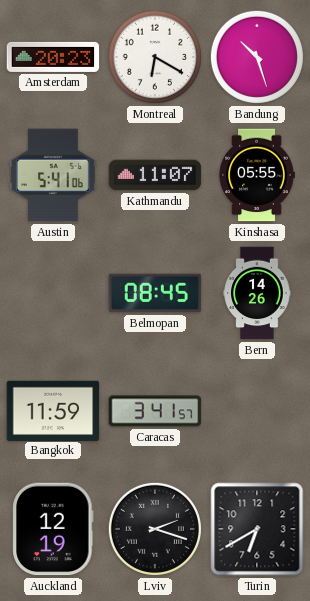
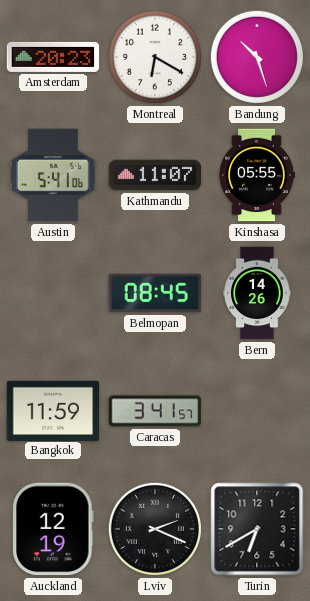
Lviv: 2:18 -> 2:19
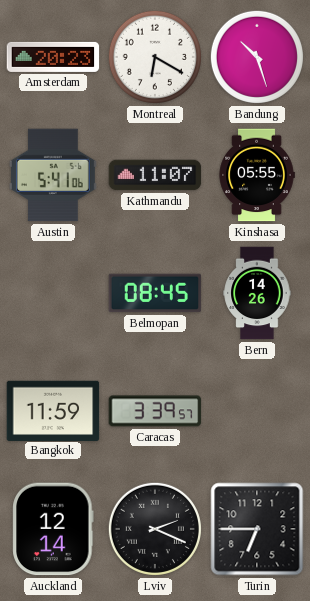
Caracas: 3:41 -> 3:39
Auckland: 12:19 -> 12:14
Turin: 6:40 -> 6:45
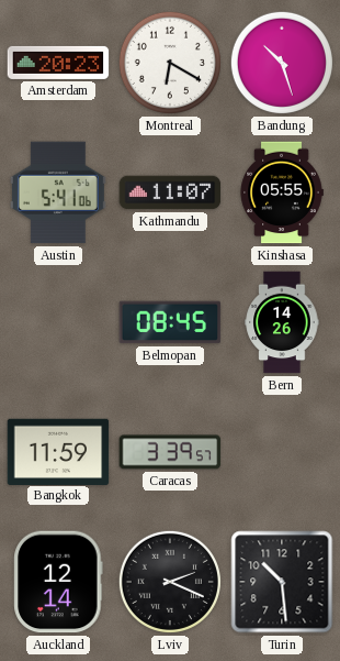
Turin: 6:45 -> 10:29
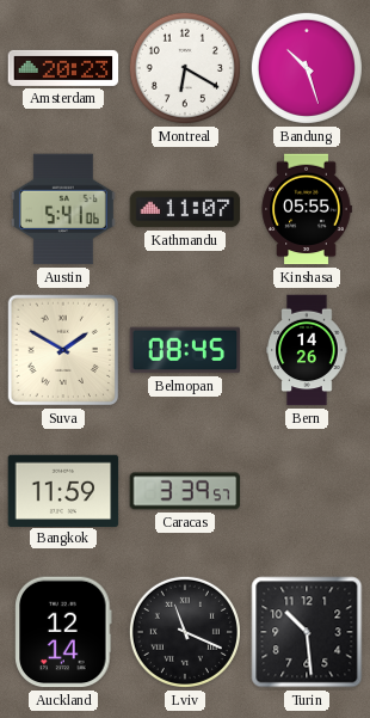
Suva: none -> 1:50
Lviv: 2:19 -> 11:19
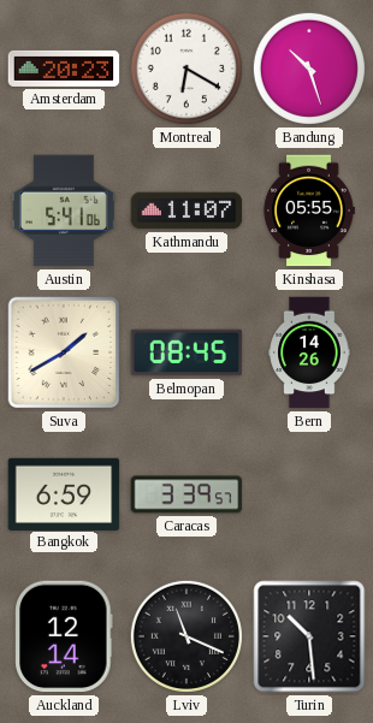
Suva: 1:50 -> 1:40
Bangkok: 11:59 -> 6:59
